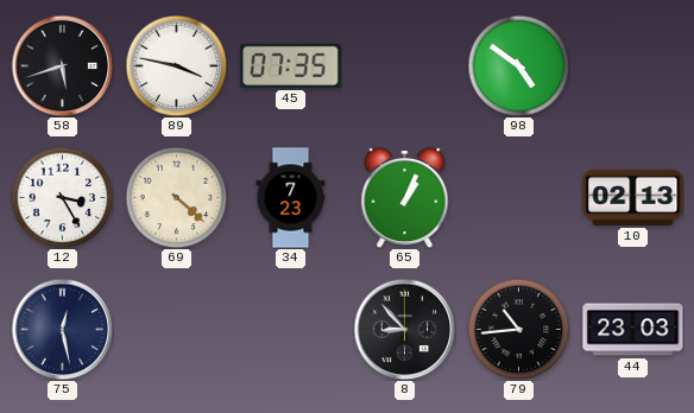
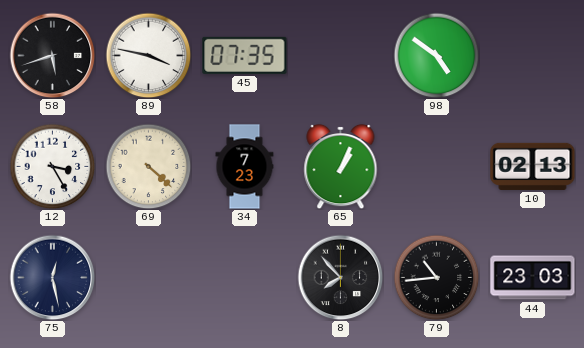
8: 8:53 -> 7:53
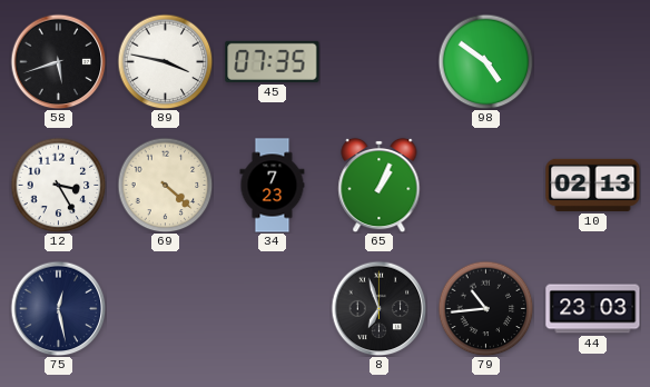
8: 7:53 -> 6:57
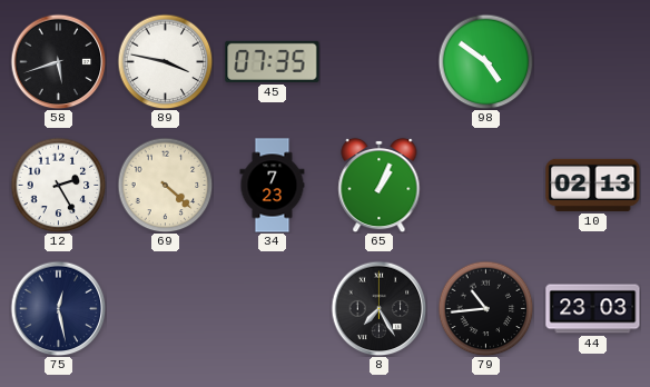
12: 3:25 -> 2:25
8: 6:57 -> 7:25
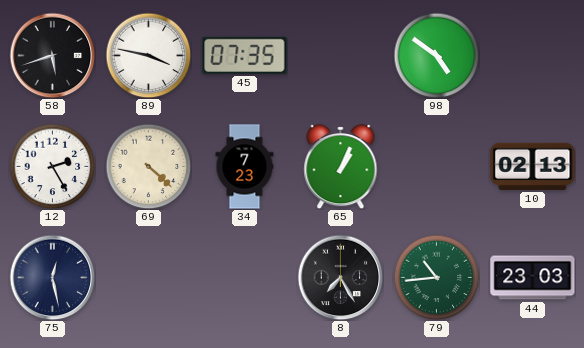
79 dial: black -> green
